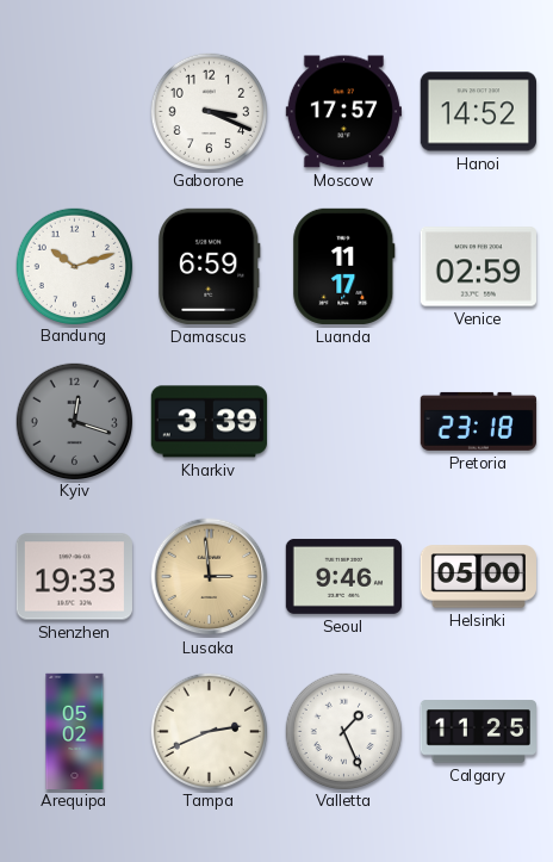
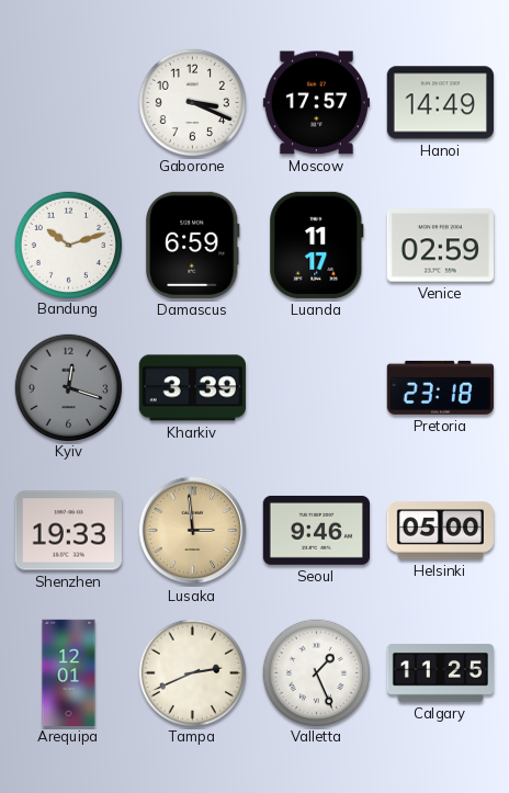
Hanoi: 14:52 -> 14:49
Arequipa: 05:02 -> 12:01
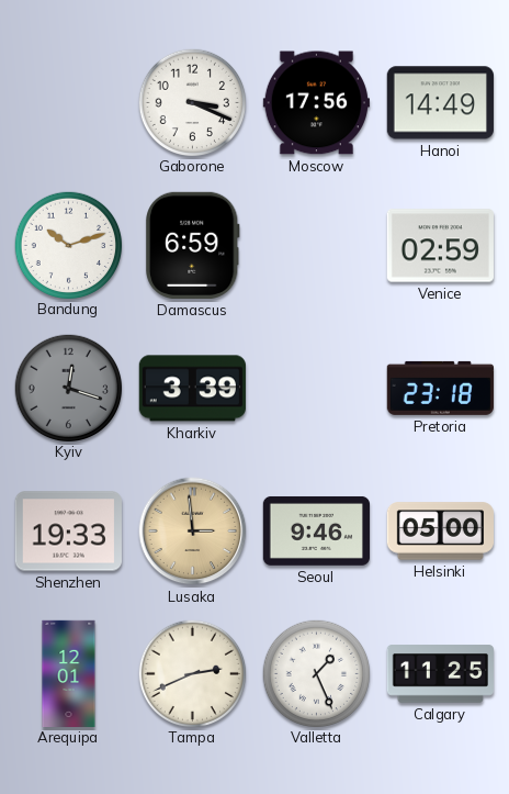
Moscow: 17:57 -> 17:56
Luanda: 11:17 -> none
